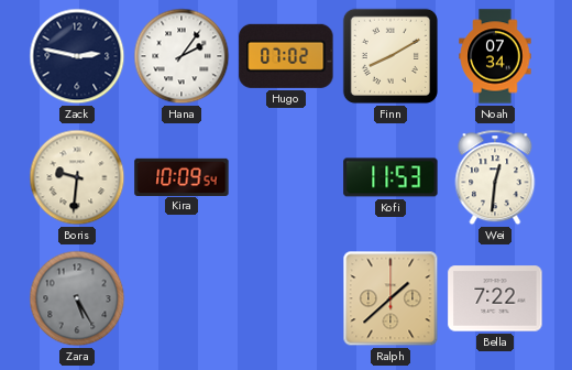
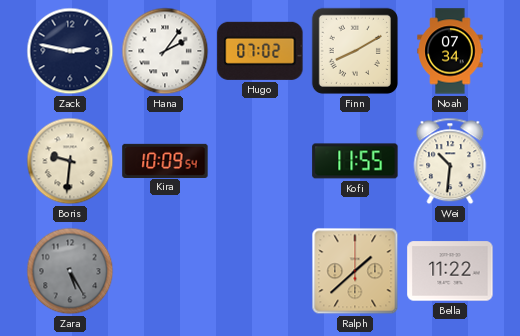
Kofi: 11:53 -> 11:55
Wei: 12:31 -> 10:31
Bella: 7:22 -> 11:22
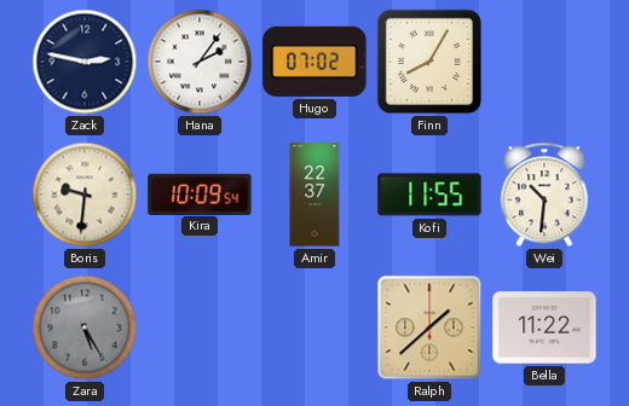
Finn: 8:10 -> 8:05
Noah: 07:34 -> none
Amir: none -> 22:37
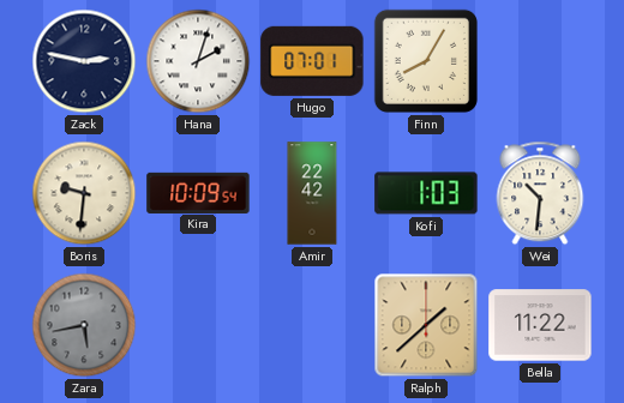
Hana: 2:06 -> 2:03
Hugo: 07:02 -> 07:01
Amir: 22:37 -> 22:42
Kofi: 11:55 -> 1:03
Zara: 5:25 -> 5:43
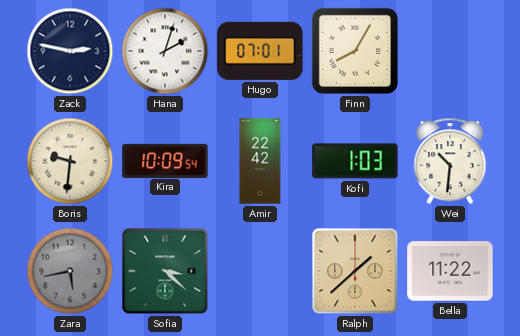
Sofia: none -> 3:22
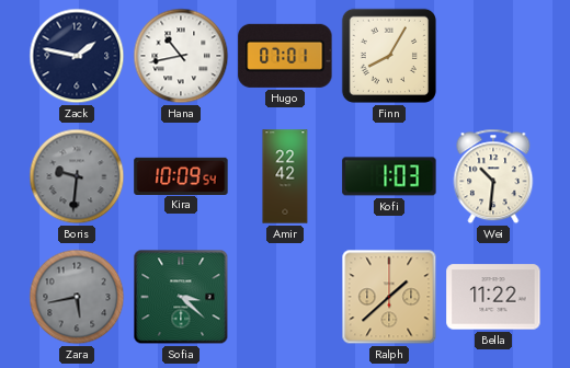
Zack: 2:47 -> 1:47
Hana: 2:03 -> 10:43
Boris dial: cream -> grey
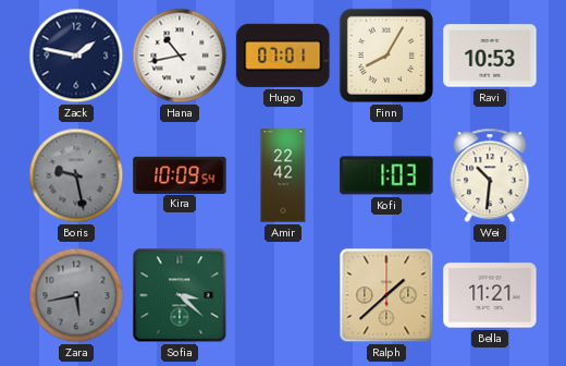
Ravi: none -> 10:53
Boris: 9:31 -> 9:28
Bella: 11:22 -> 11:21
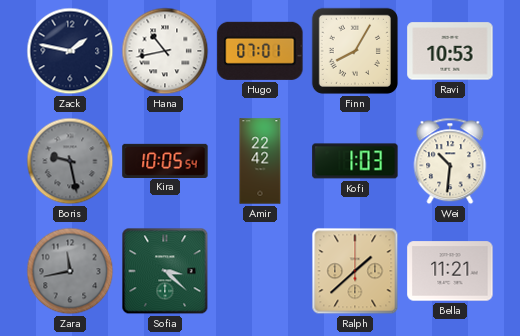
Kira: 10:09 -> 10:05
Zara: 5:43 -> 11:43
